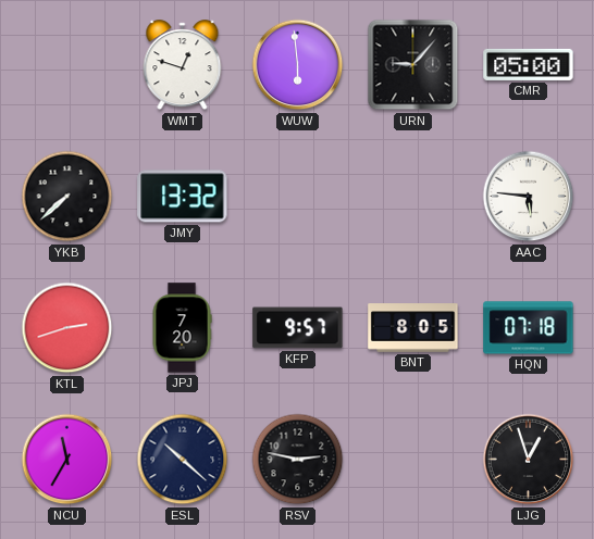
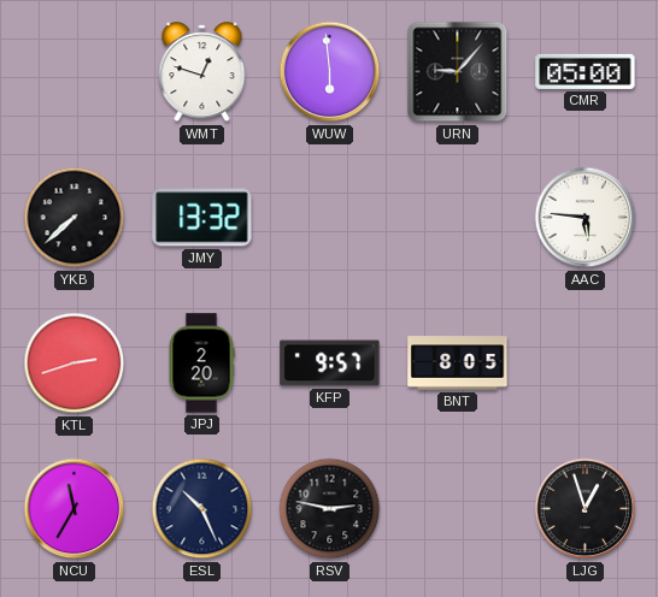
JPJ: 7:20 -> 2:20
HQN: 07:18 -> none
ESL: 10:22 -> 10:26
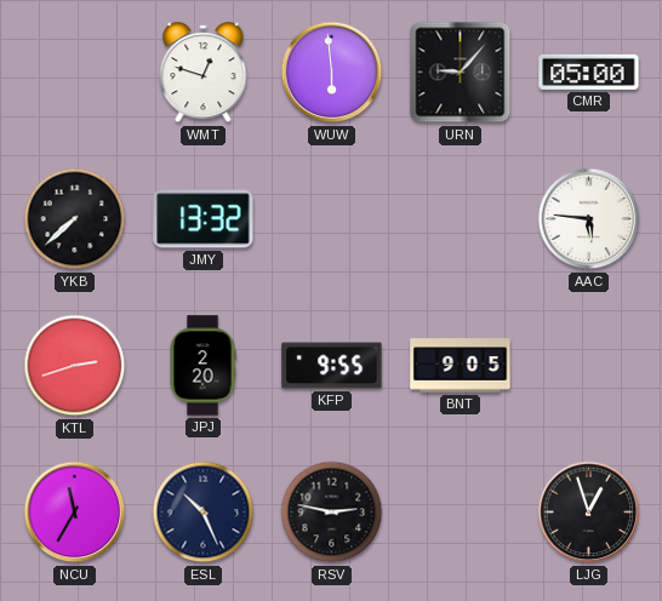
KFP: 9:57 -> 9:55
BNT: 8:05 -> 9:05
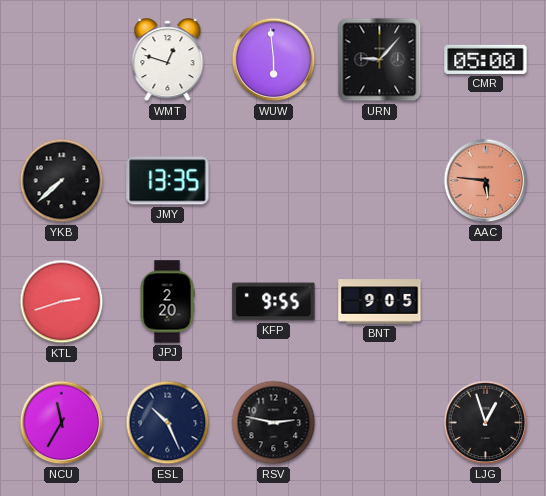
JMY: 13:32 -> 13:35
AAC dial: white -> salmon
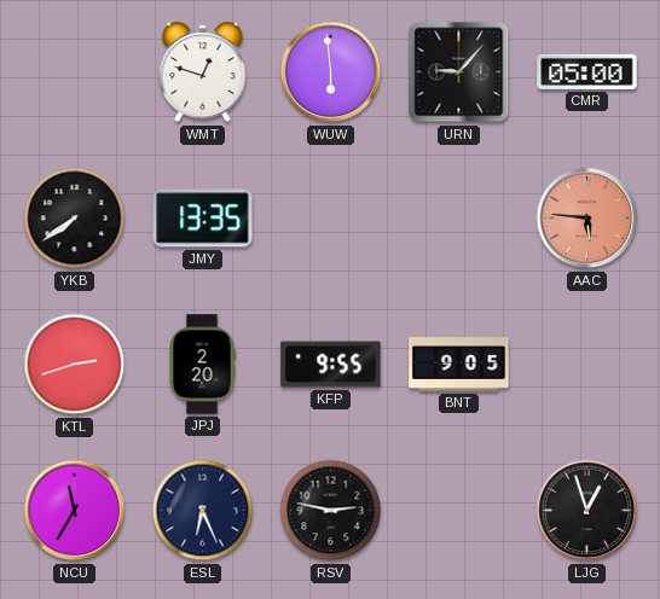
YKB: 7:38 -> 7:39
ESL: 10:26 -> 6:26
